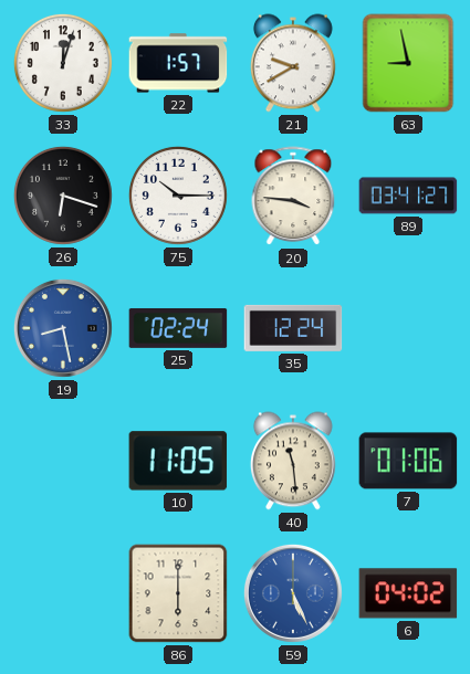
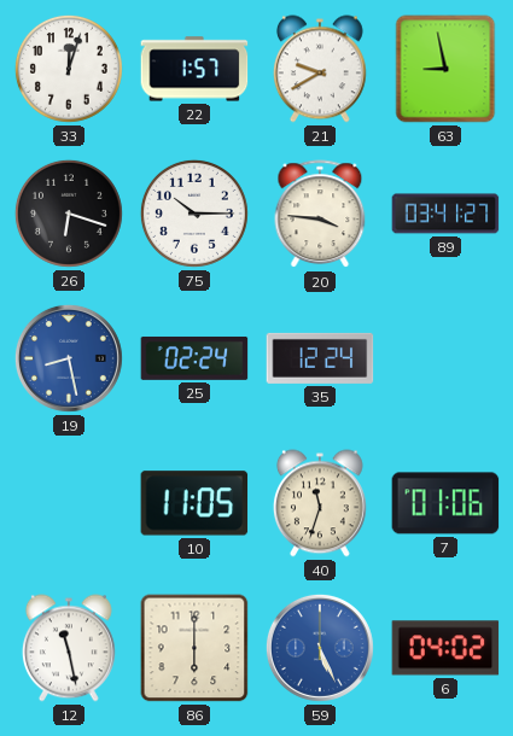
40: 11:29 -> 11:33
12: none -> 11:28
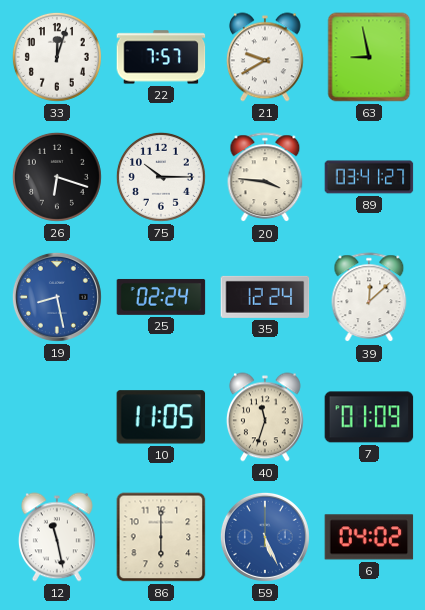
22: 1:57 -> 7:57
39: none -> 12:08
7: 01:06 -> 01:09
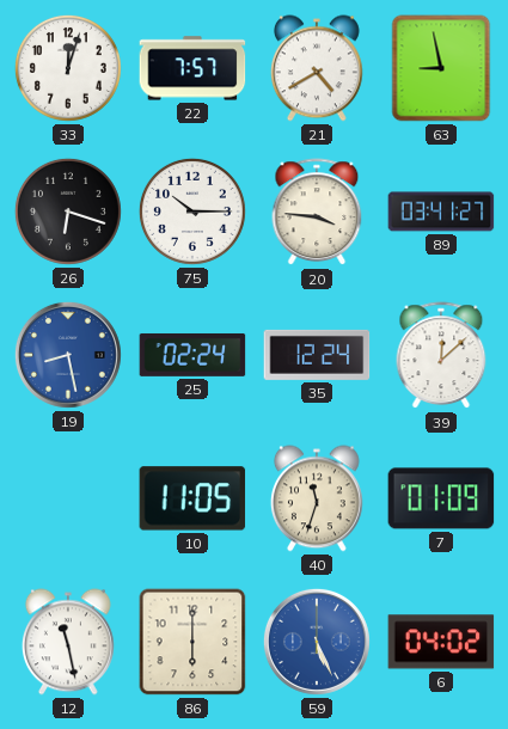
21: 9:40 -> 4:40
